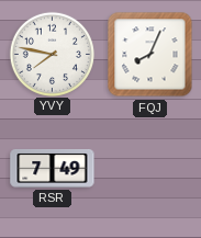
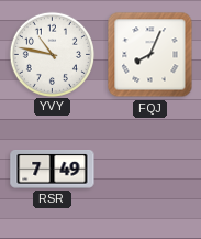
YVY: 7:47 -> 10:47
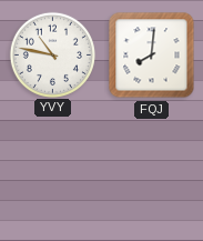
FQJ: 8:04 -> 8:01
RSR: 7:49 -> none
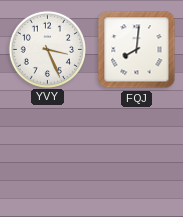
YVY: 10:47 -> 3:26
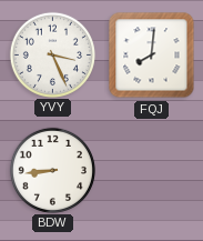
BDW: none -> 8:44
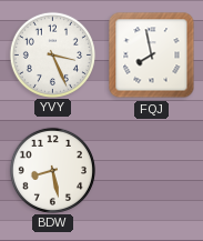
FQJ: 8:01 -> 7:58
BDW: 8:44 -> 8:28
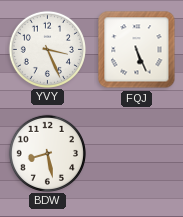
FQJ: 7:58 -> 5:26
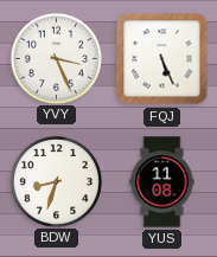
BDW: 8:28 -> 8:33
YUS: none -> 11:08
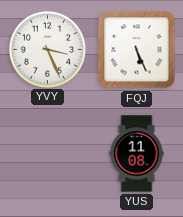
BDW: 8:33 -> none
